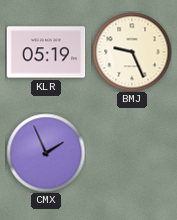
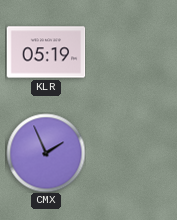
BMJ: 9:26 -> none
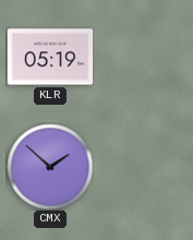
CMX: 1:56 -> 1:52
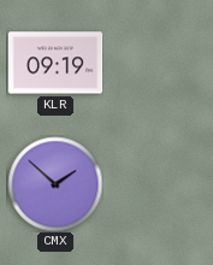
KLR: 05:19 -> 09:19
